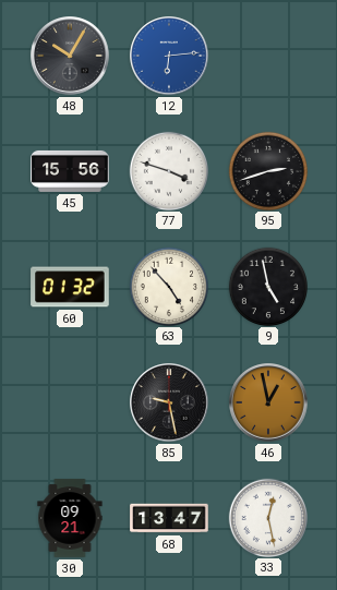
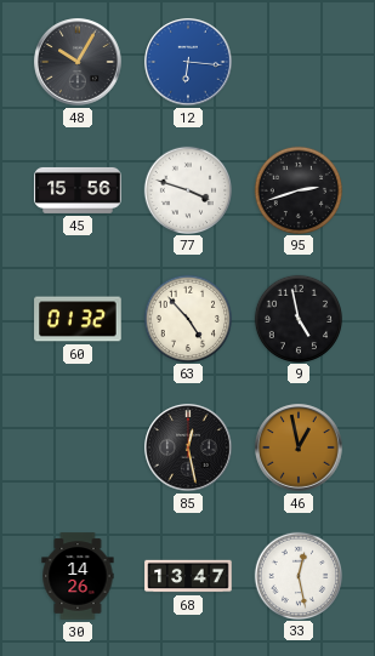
12: 6:14 -> 6:16
85: 9:28 -> 12:28
30: 09:21 -> 14:26
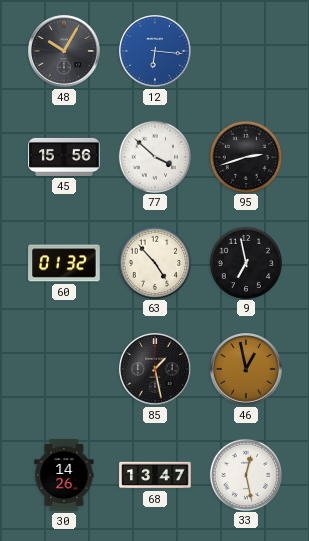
77: 3:48 -> 3:52
9: 4:58 -> 6:58
85: 12:28 -> 1:28
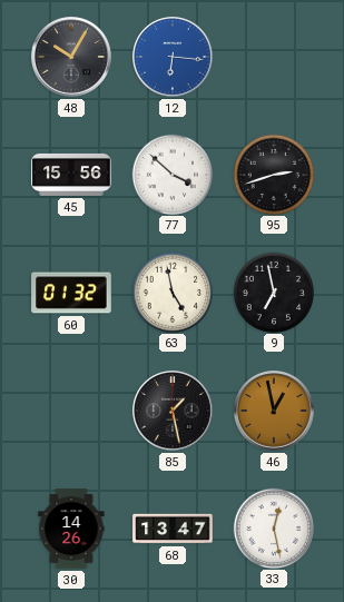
63: 4:53 -> 4:58
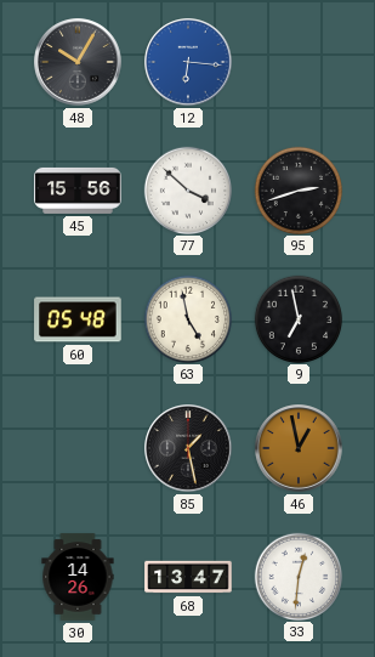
60: 01:32 -> 05:48
33: 12:28 -> 12:31
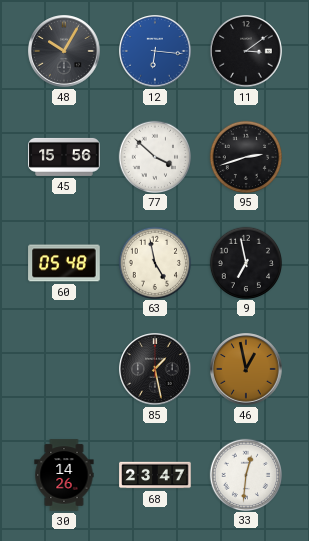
11: none -> 3:09
68: 13:47 -> 23:47
